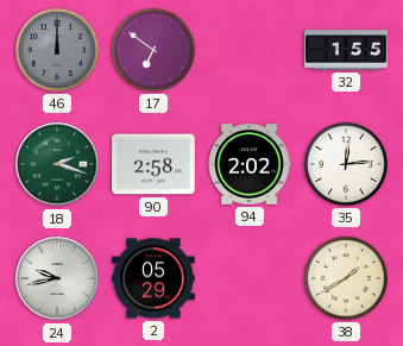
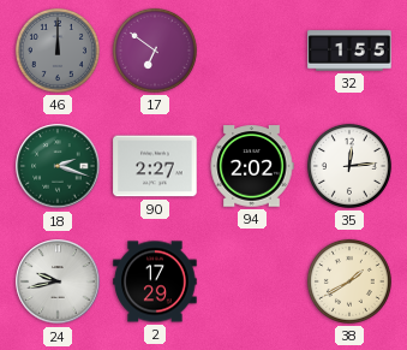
90: 2:58 -> 2:27
2: 05:29 -> 17:29
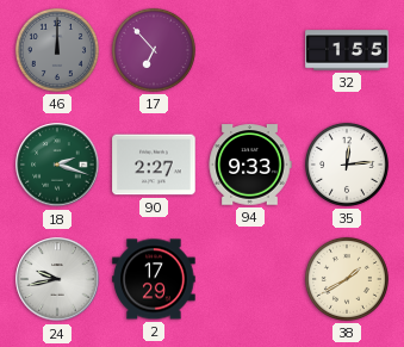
17: 6:51 -> 6:53
94: 2:02 -> 9:33
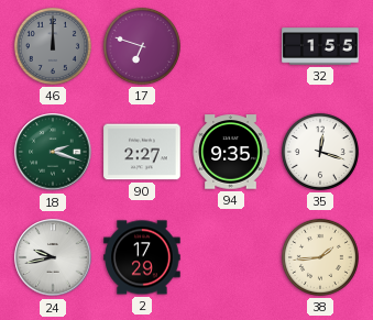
17: 6:53 -> 6:48
94: 9:33 -> 9:35
35: 12:14 -> 12:18
38: 1:40 -> 1:44
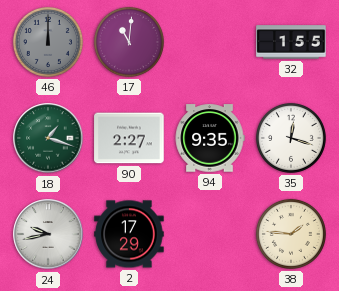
17: 6:48 -> 11:01
18: 2:18 -> 1:18
38: 1:44 -> 1:46
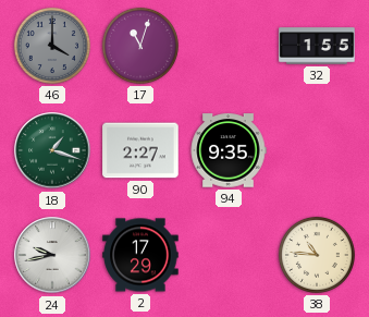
46: 12:00 -> 4:00
17: 11:01 -> 11:03
35: 12:18 -> none
38: 1:46 -> 10:46
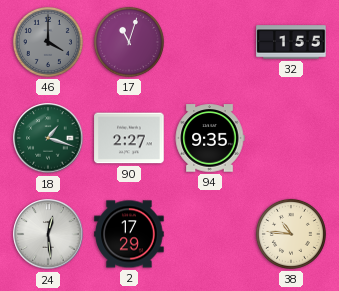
24: 9:43 -> 12:29
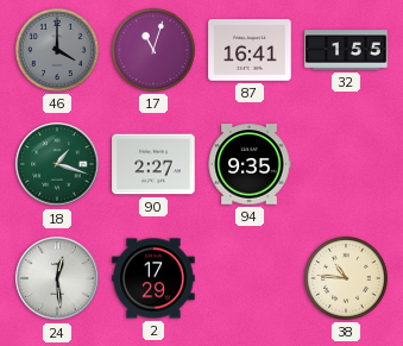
87: none -> 16:41
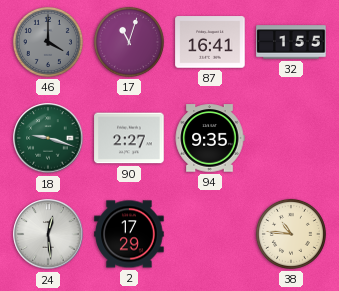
18: 1:18 -> 9:18
